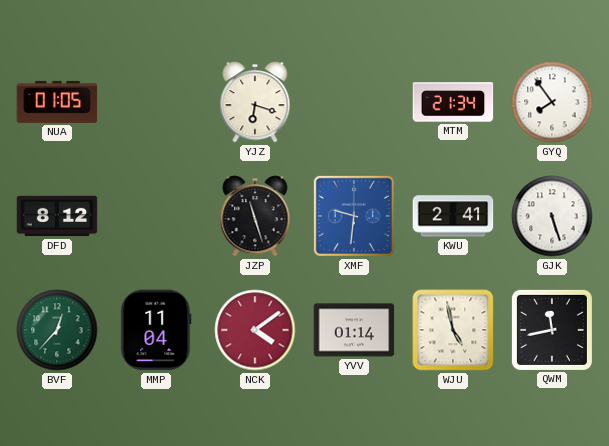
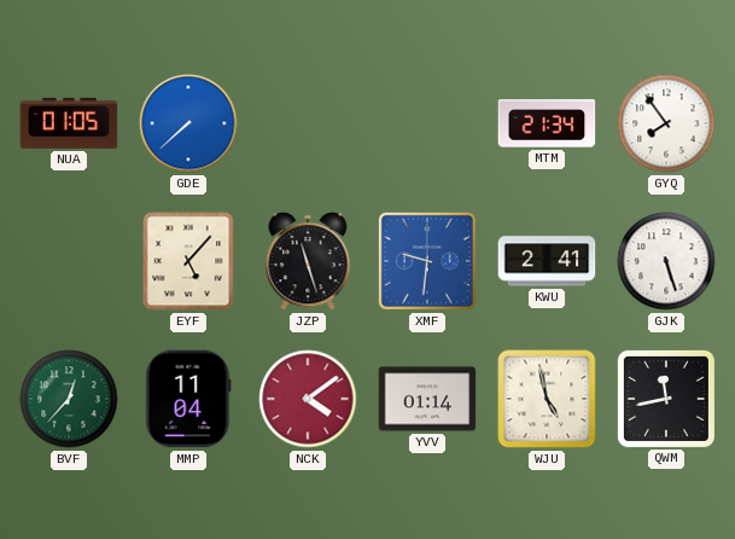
GDE: none -> 7:38
YJZ: 6:18 -> none
DFD: 8:12 -> none
EYF: none -> 5:07
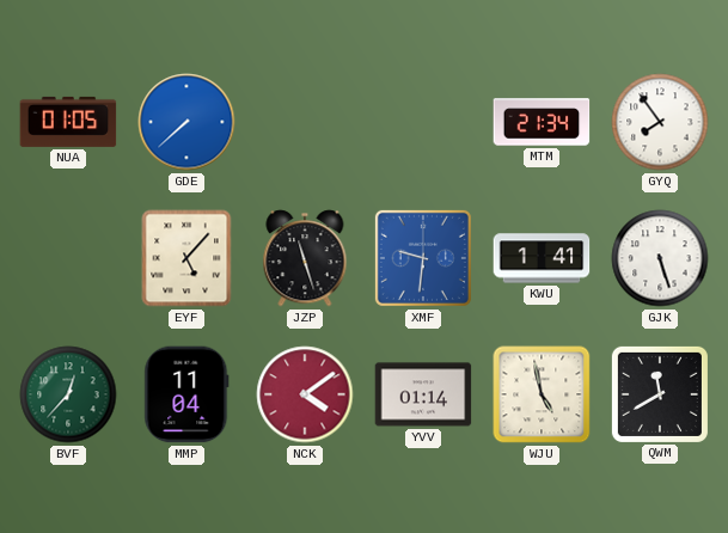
KWU: 2:41 -> 1:41
QWM: 11:43 -> 11:40
